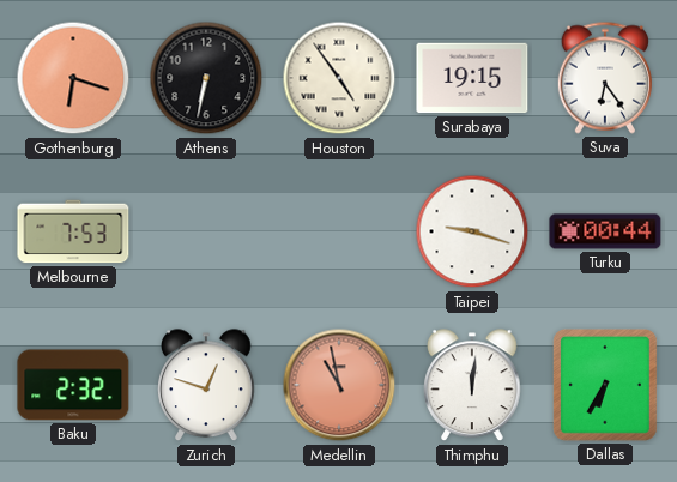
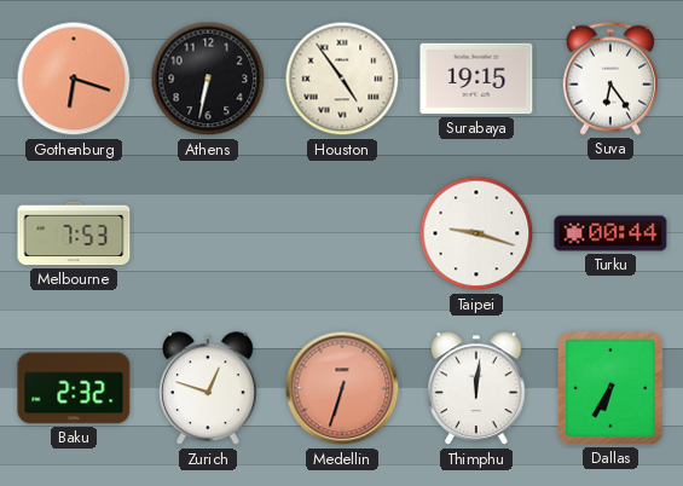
Medellin: 10:58 -> 6:33
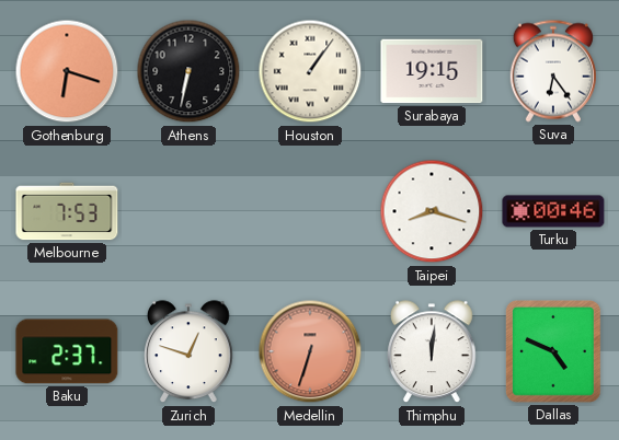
Houston: 4:54 -> 1:06
Taipei: 9:18 -> 8:18
Turku: 00:44 -> 00:46
Baku: 2:32 -> 2:37
Dallas: 6:35 -> 4:49
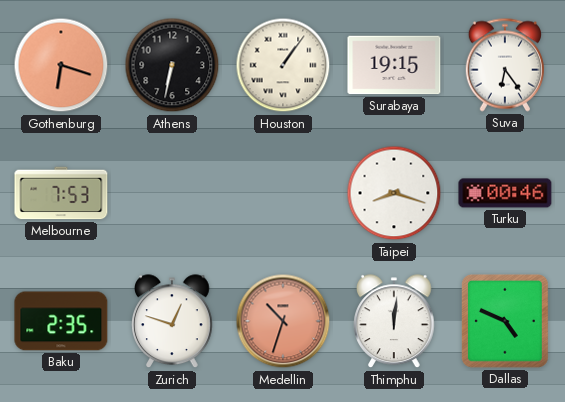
Baku: 2:37 -> 2:35
Medellin: 6:33 -> 10:33
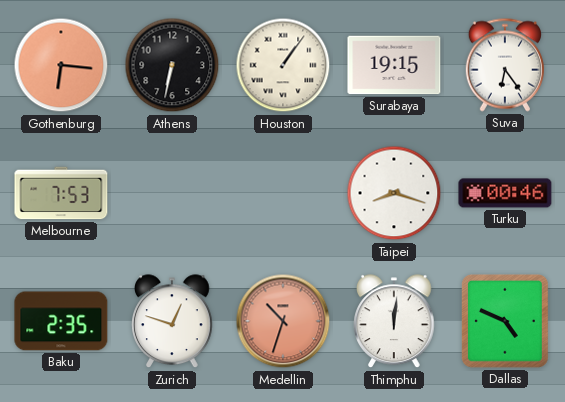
Gothenburg: 6:18 -> 6:16
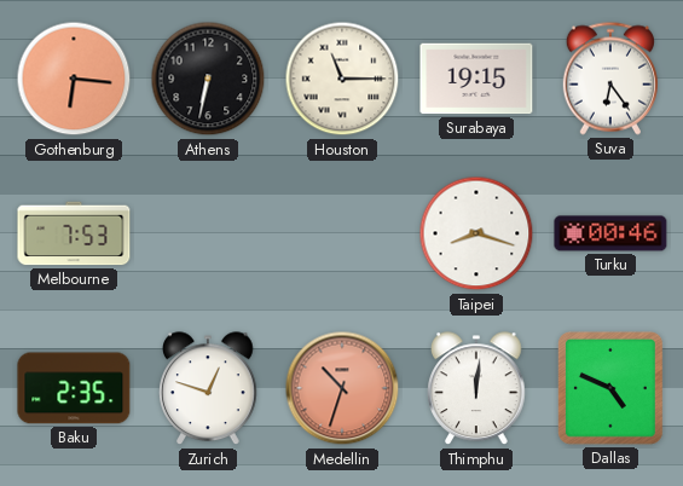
Houston: 1:06 -> 11:15
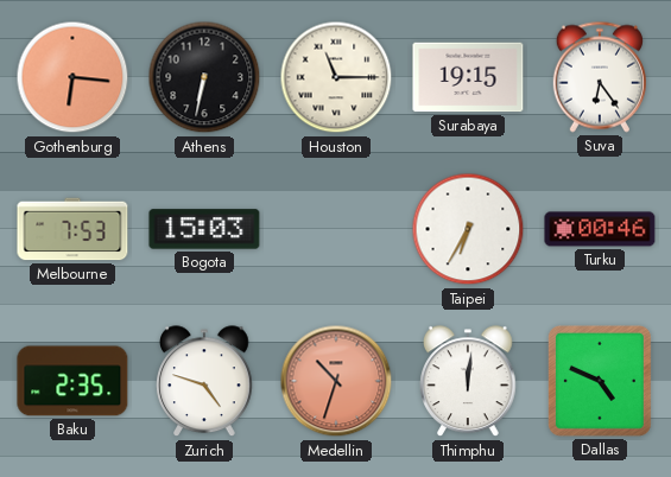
Bogota: none -> 15:03
Taipei: 8:18 -> 6:35
Zurich: 12:48 -> 4:48
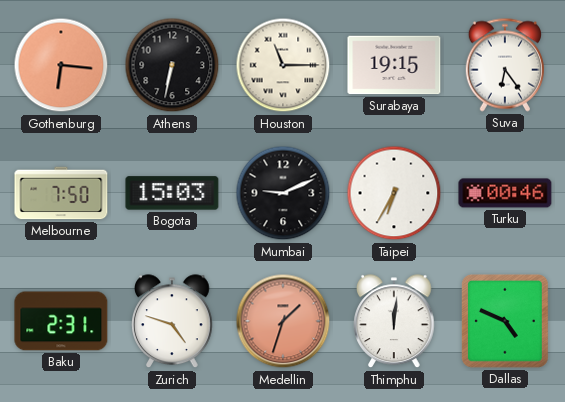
Melbourne: 7:53 -> 7:50
Mumbai: none -> 9:11
Baku: 2:35 -> 2:31
Medellin: 10:33 -> 1:33
